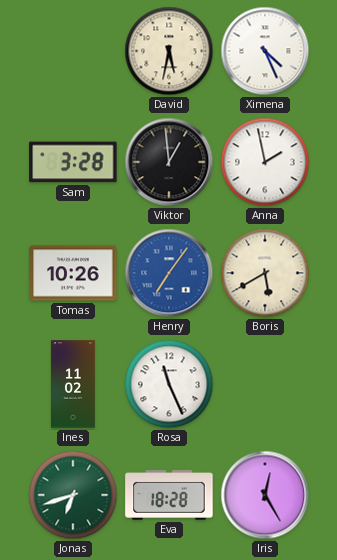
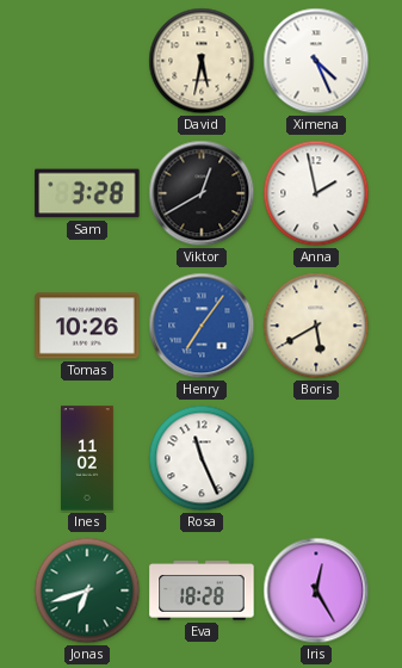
Viktor: 12:59 -> 12:40
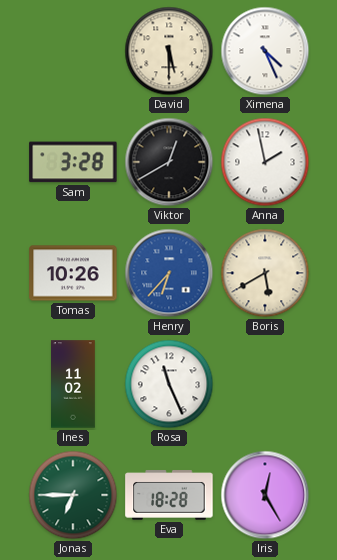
David: 5:32 -> 5:30
Henry: 7:06 -> 6:37
Jonas: 6:42 -> 6:45
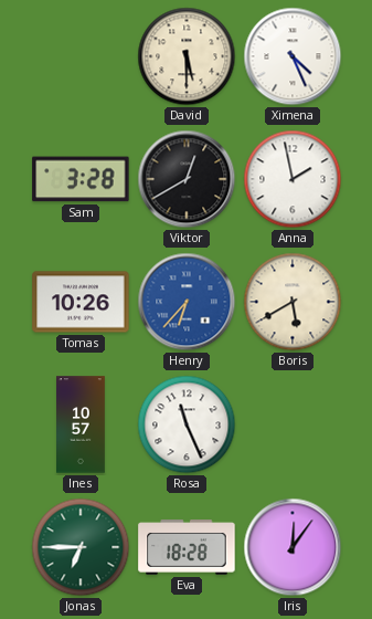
Ines: 11:02 -> 10:57
Iris: 12:25 -> 12:06
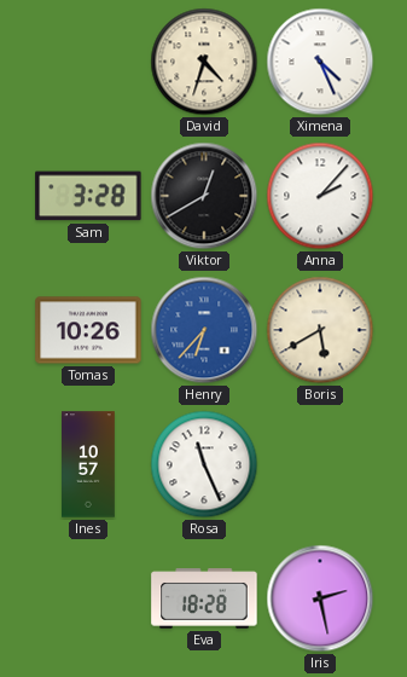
David: 5:30 -> 4:33
Anna: 1:58 -> 2:07
Jonas: 6:45 -> none
Iris: 12:06 -> 2:28
